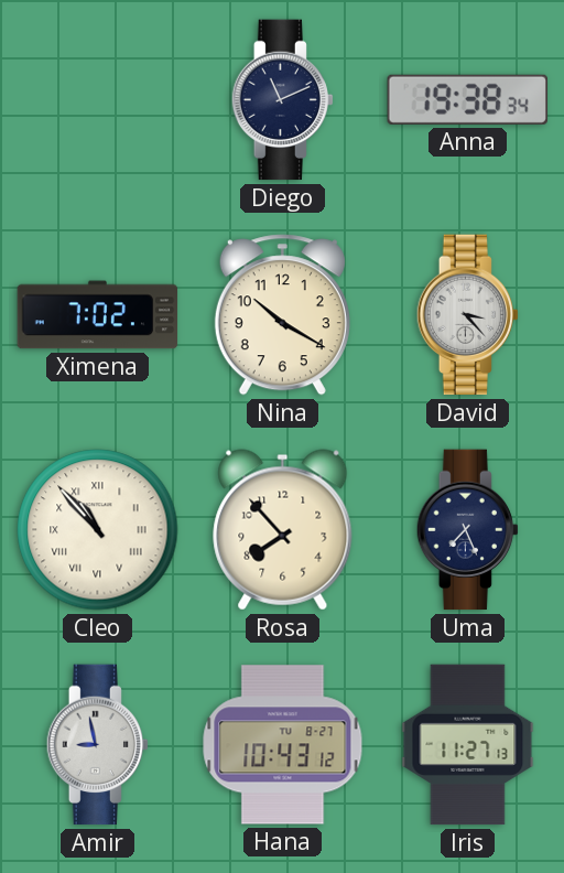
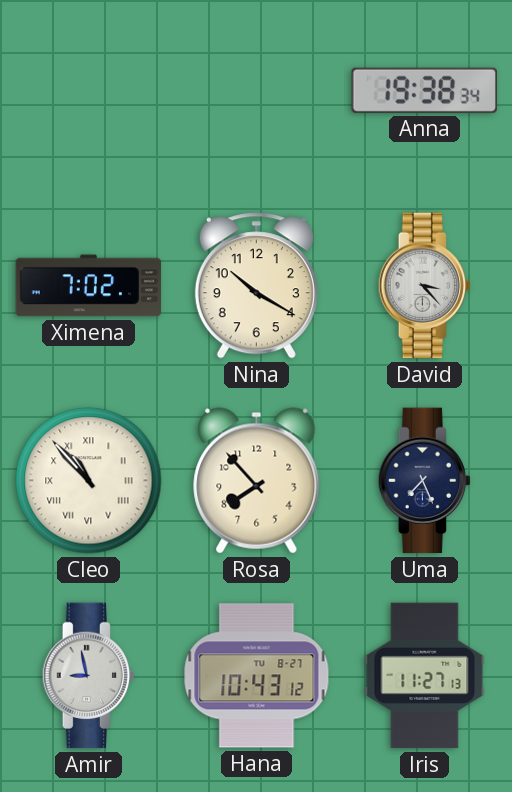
Diego: 11:11 -> none
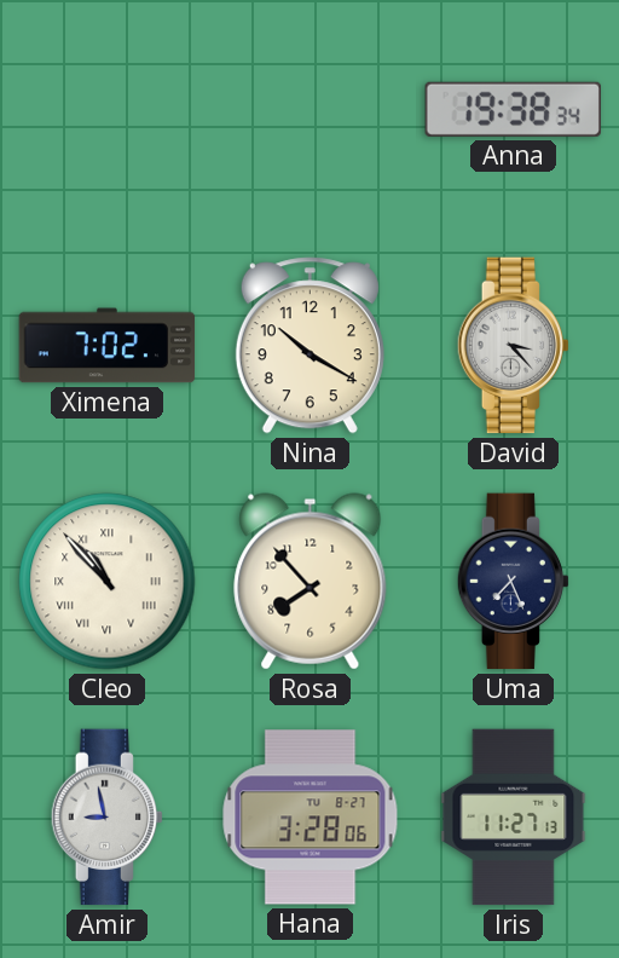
Hana: 10:43 -> 3:28
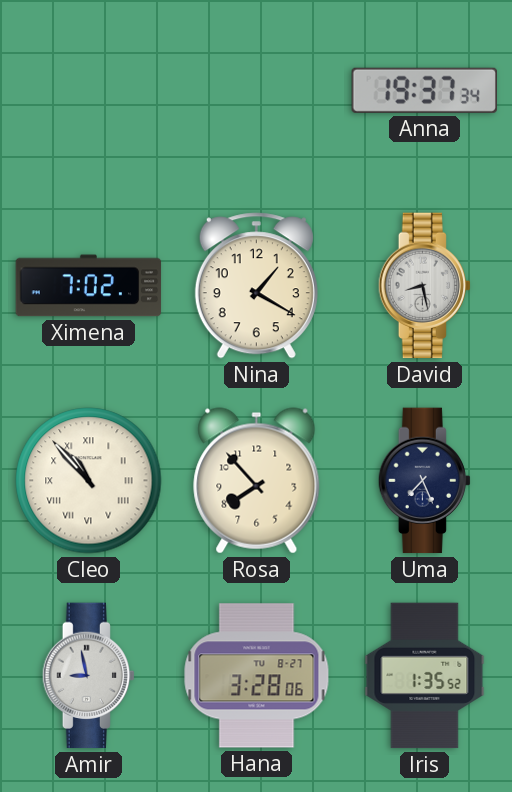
Anna: 19:38 -> 19:37
Nina: 10:20 -> 1:20
David: 3:23 -> 8:28
Iris: 11:27 -> 1:35
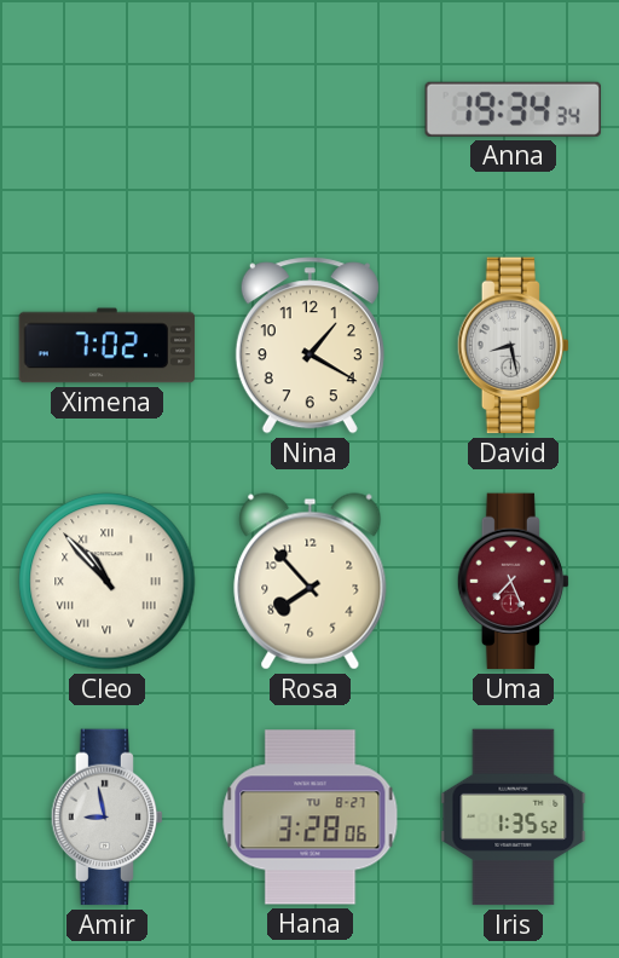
Anna: 19:37 -> 19:34
Uma dial: navy -> burgundy
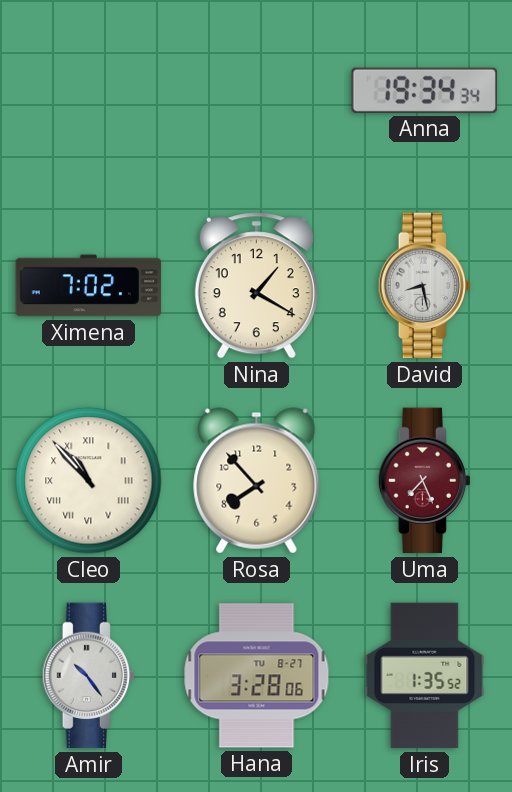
Amir: 8:58 -> 10:24
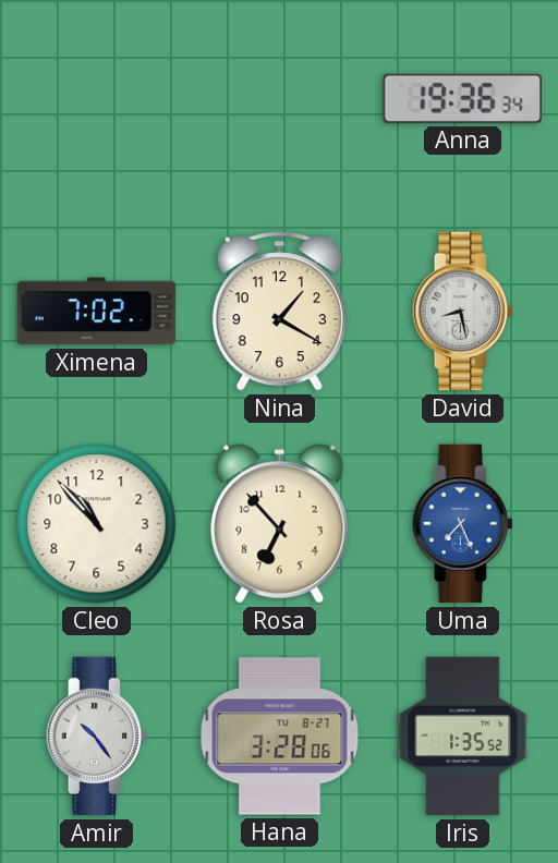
Anna: 19:34 -> 19:36
Cleo numerals: Roman -> Arabic
Rosa: 7:53 -> 6:53
Uma dial: burgundy -> blue
